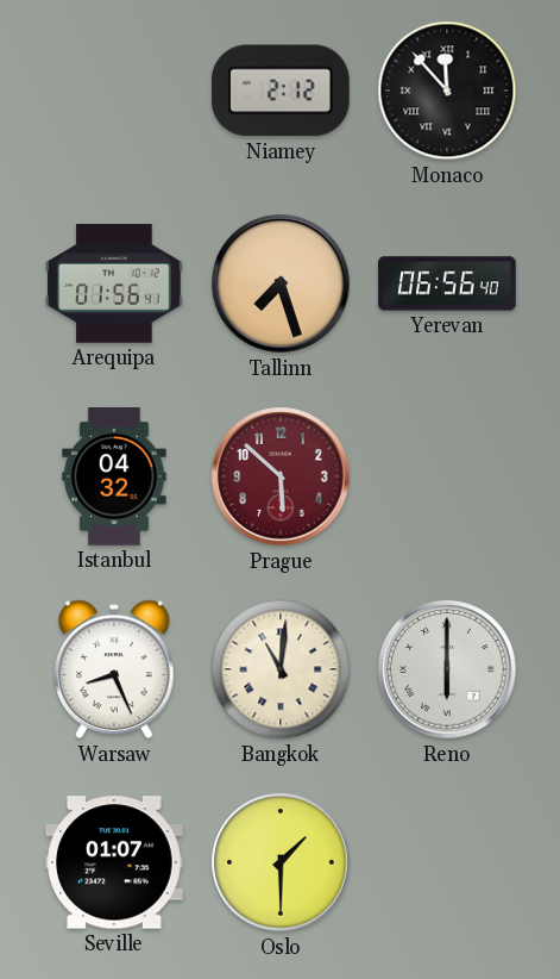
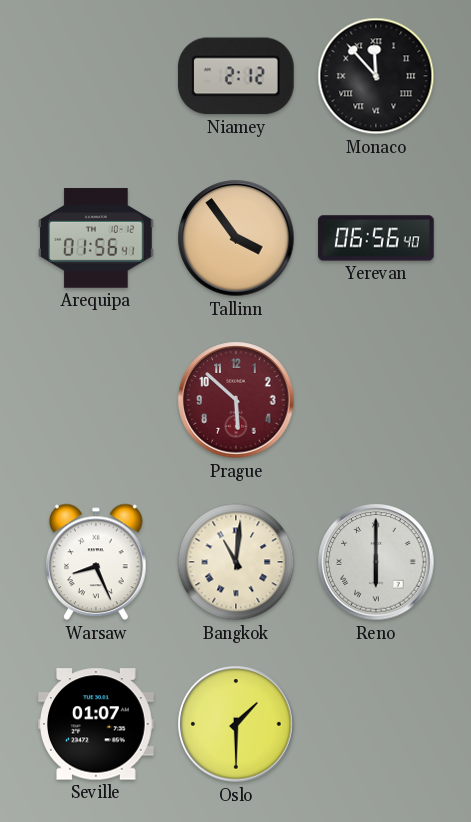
Tallinn: 7:27 -> 3:54
Istanbul: 04:32 -> none
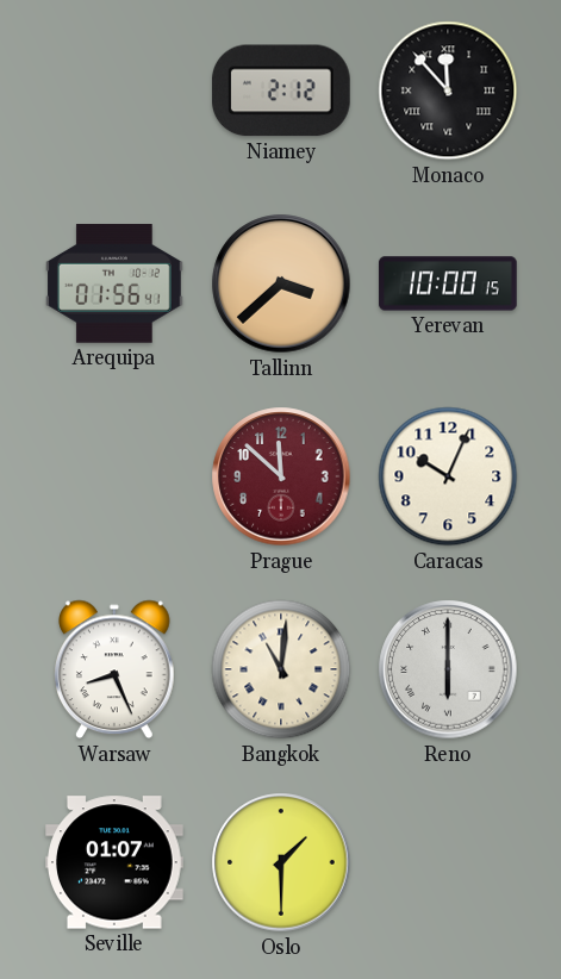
Tallinn: 3:54 -> 3:38
Yerevan: 06:56 -> 10:00
Prague: 5:52 -> 11:52
Caracas: none -> 10:04
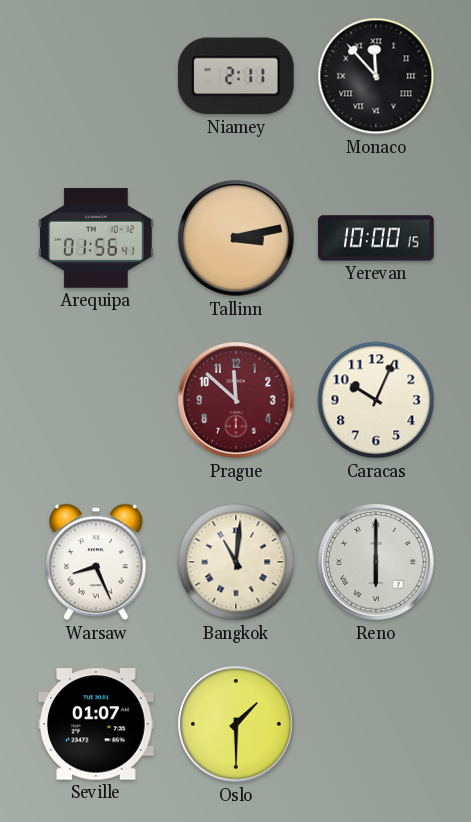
Niamey: 2:12 -> 2:11
Tallinn: 3:38 -> 3:13
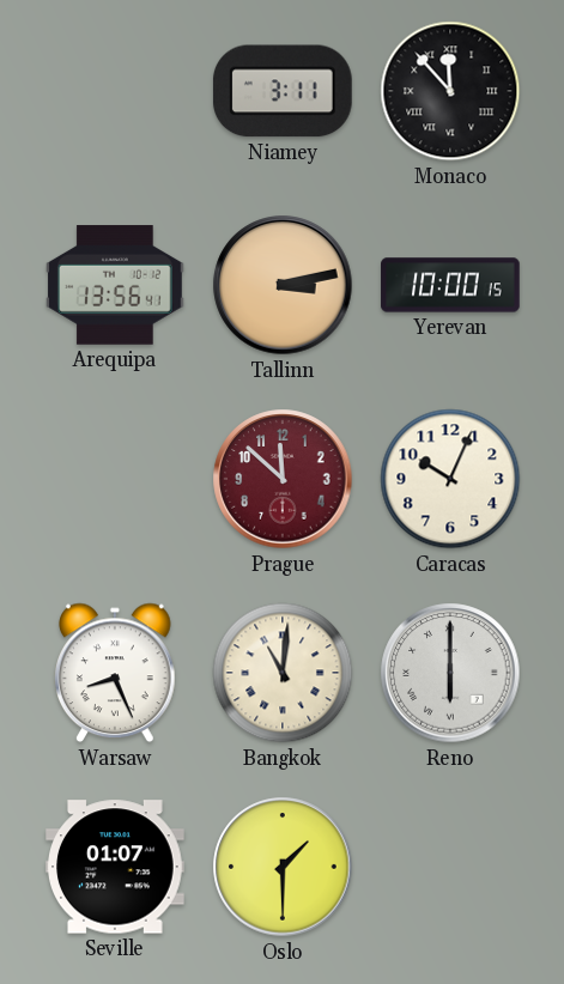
Niamey: 2:11 -> 3:11
Arequipa: 01:56 -> 13:56
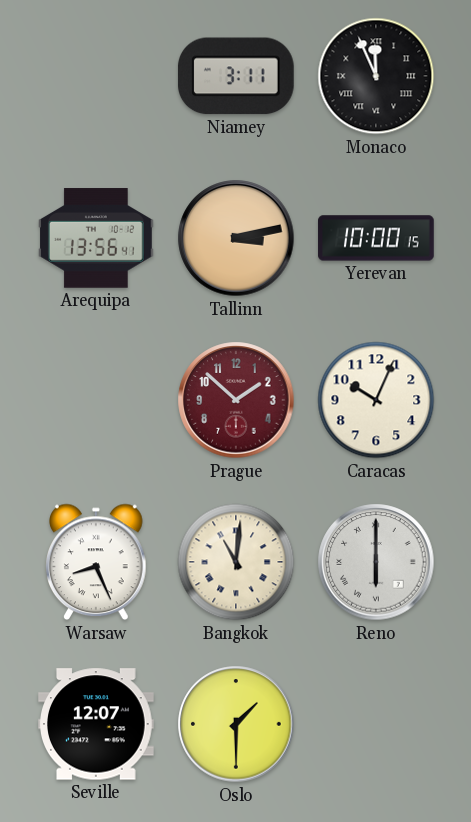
Monaco: 11:53 -> 11:56
Prague: 11:52 -> 1:52
Seville: 01:07 -> 12:07
